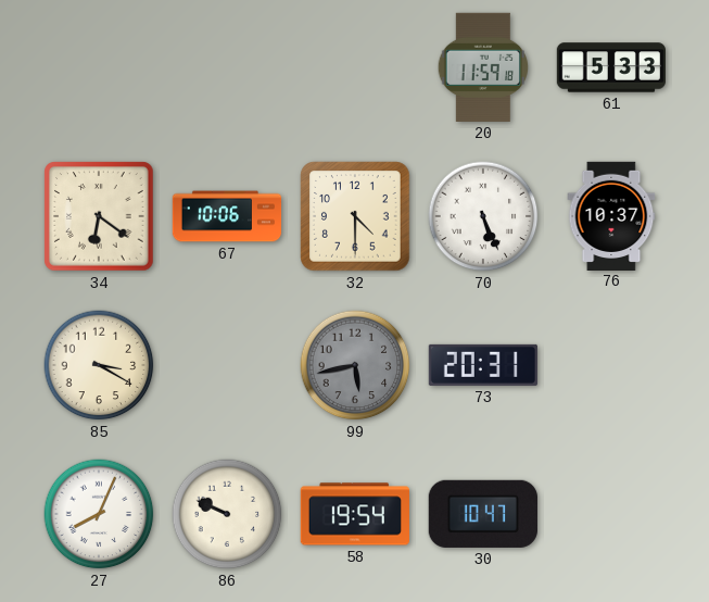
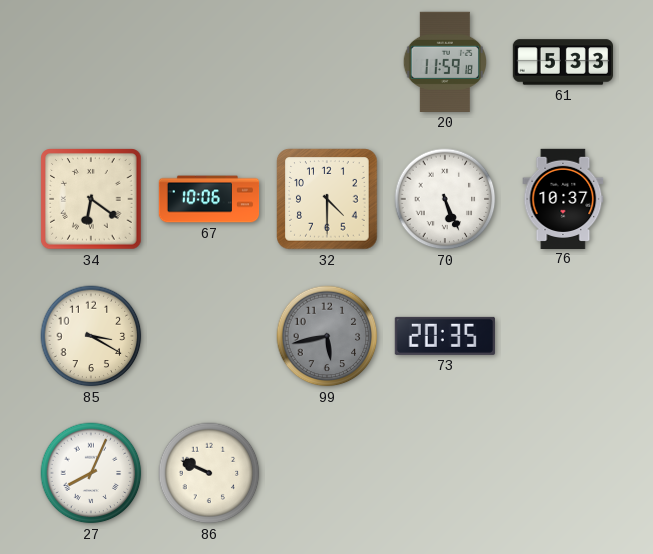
73: 20:31 -> 20:35
58: 19:54 -> none
30: 10:47 -> none
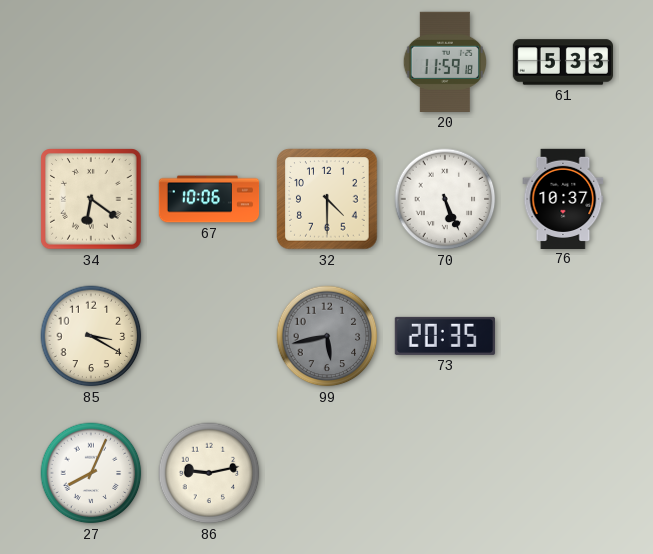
86: 9:49 -> 9:13
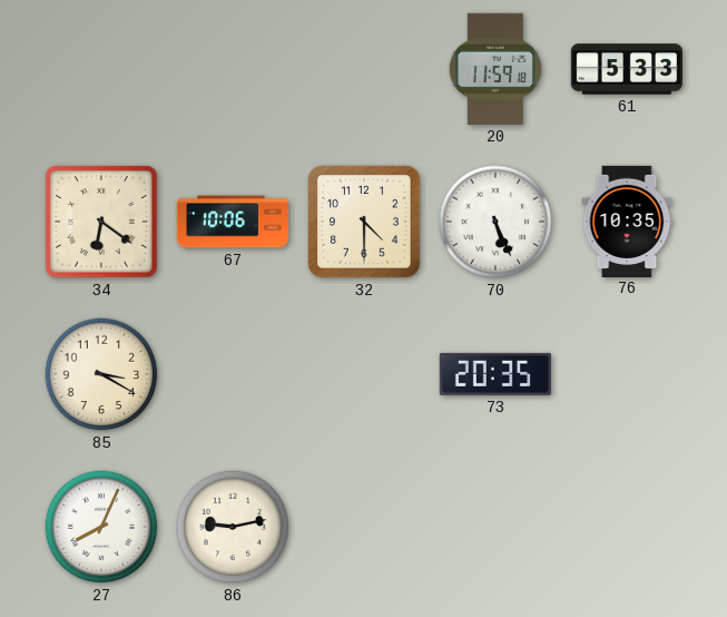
76: 10:37 -> 10:35
99: 5:43 -> none
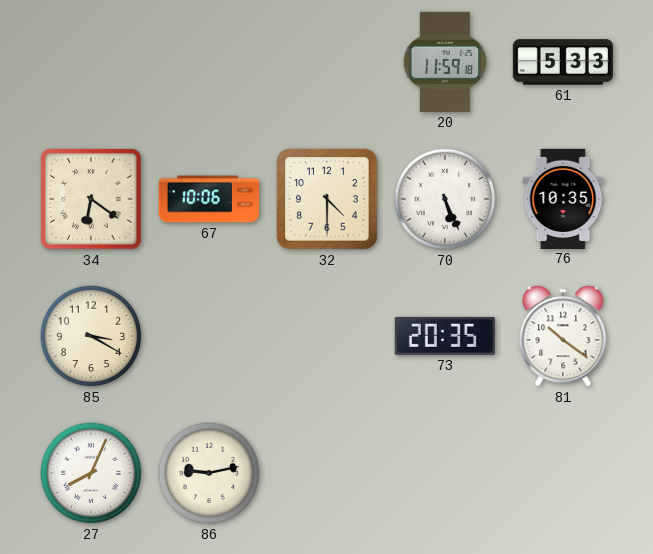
81: none -> 10:21
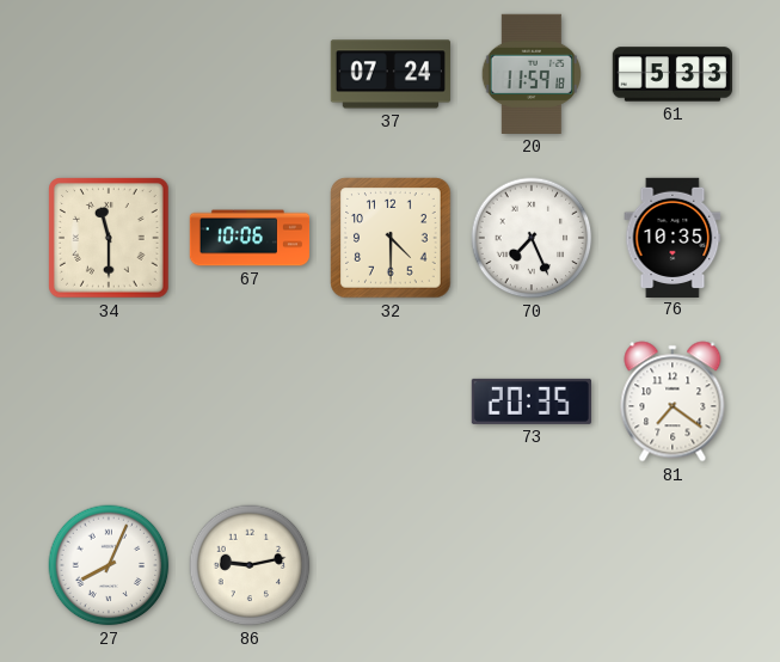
37: none -> 07:24
34: 6:21 -> 11:30
70: 5:26 -> 7:26
85: 3:20 -> none
81: 10:21 -> 7:21
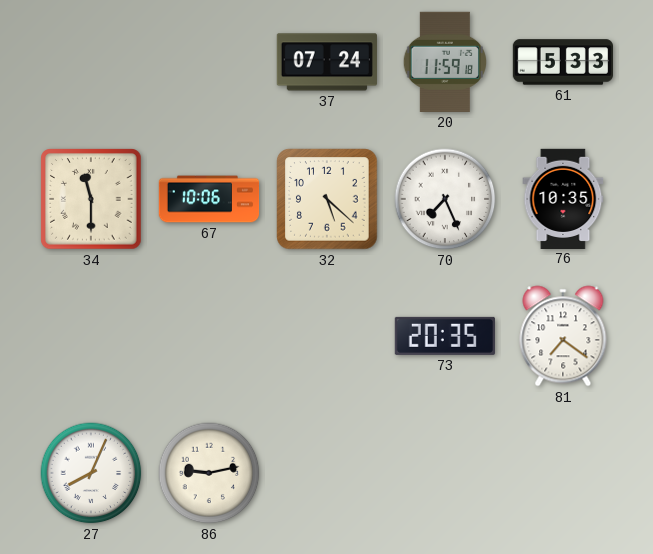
32: 4:30 -> 5:22
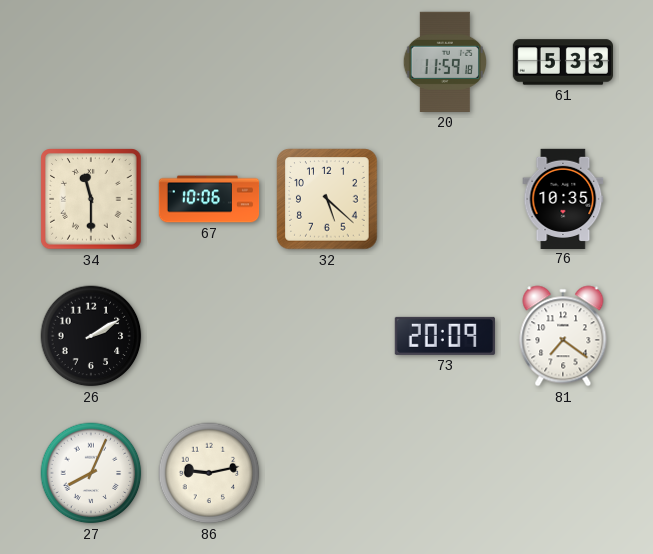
37: 07:24 -> none
70: 7:26 -> none
26: none -> 2:10
73: 20:35 -> 20:09
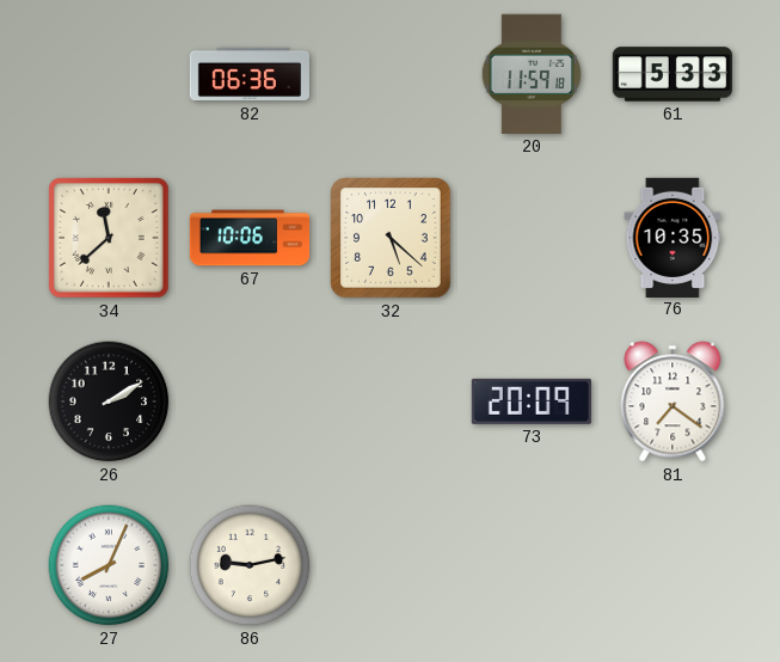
82: none -> 06:36
34: 11:30 -> 11:38
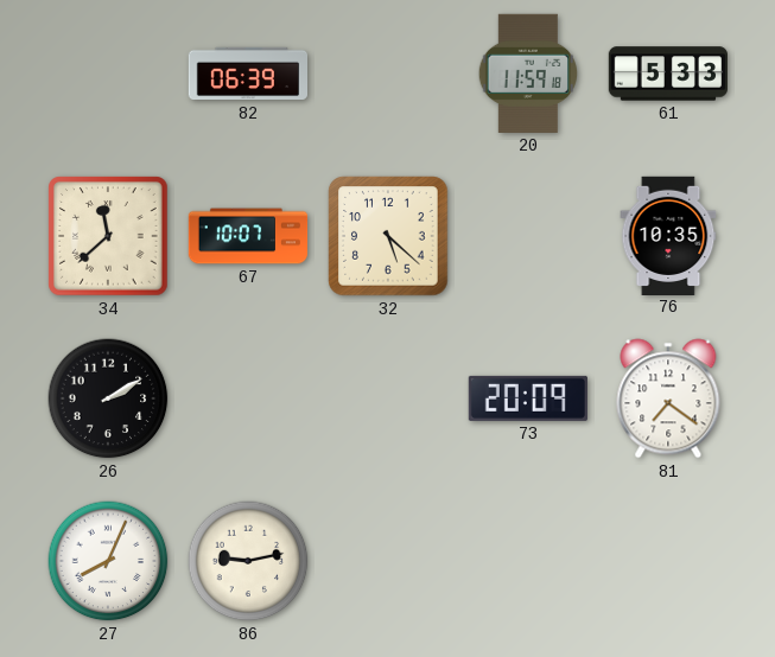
82: 06:36 -> 06:39
67: 10:06 -> 10:07
